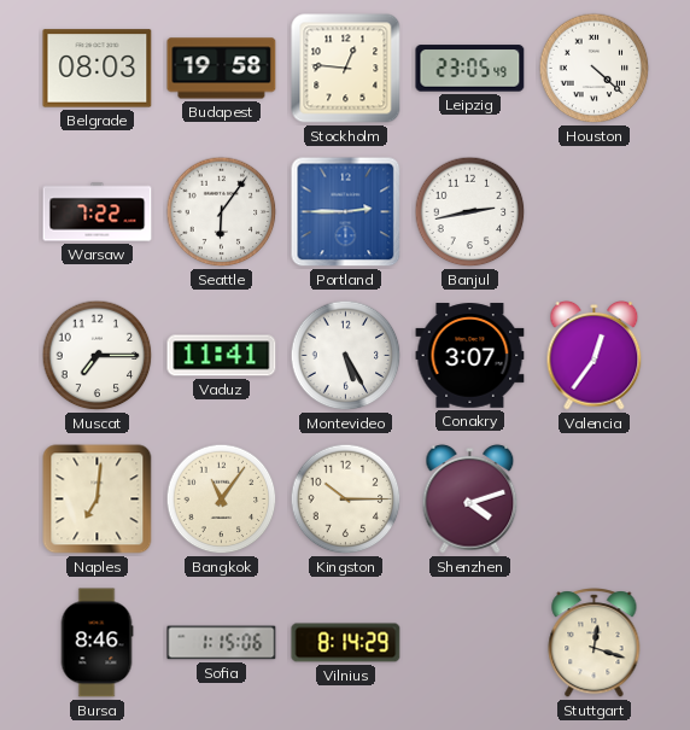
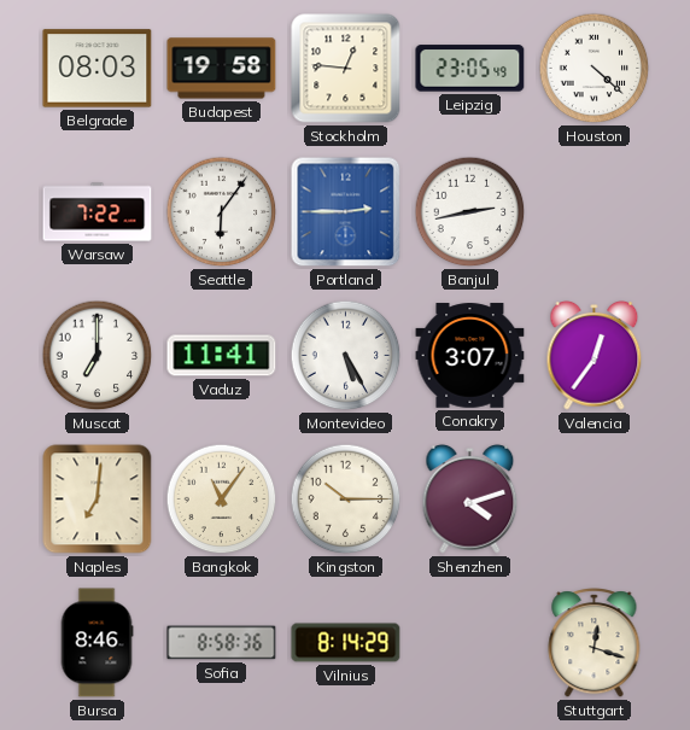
Muscat: 7:15 -> 7:00
Sofia: 1:15 -> 8:58
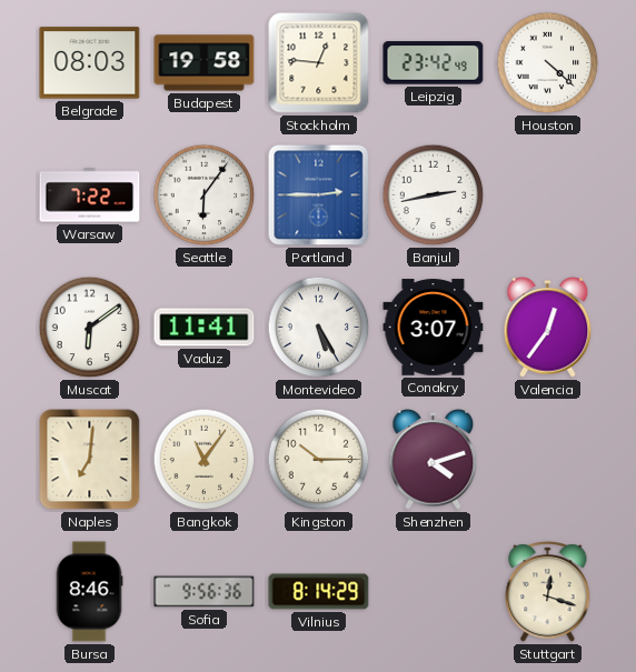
Leipzig: 23:05 -> 23:42
Muscat: 7:00 -> 6:09
Sofia: 8:58 -> 9:56
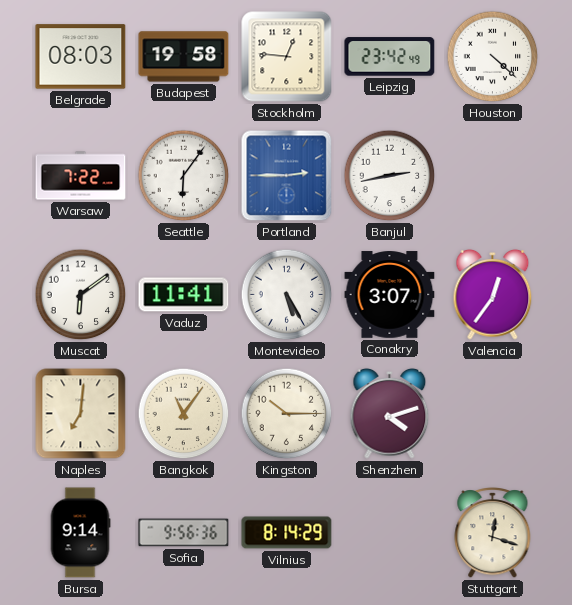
Bursa: 8:46 -> 9:14
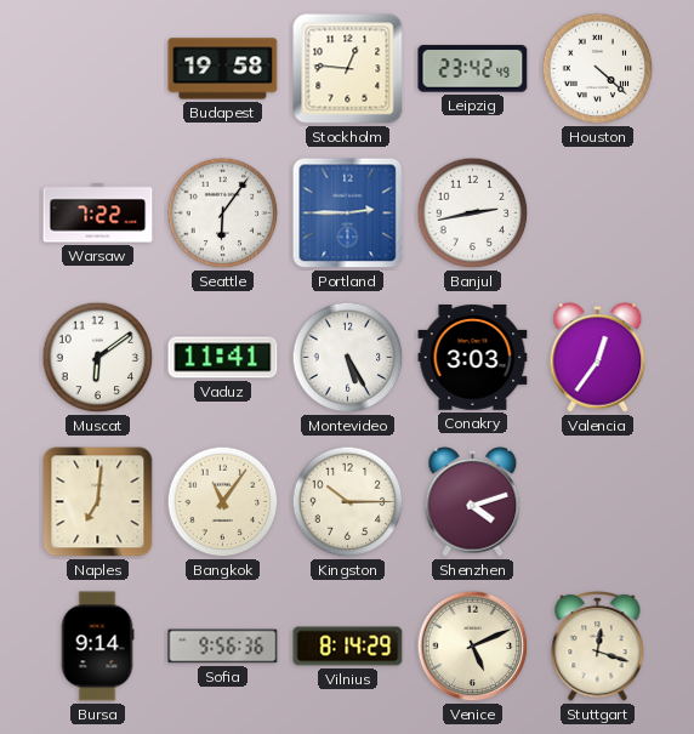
Belgrade: 08:03 -> none
Conakry: 3:07 -> 3:03
Venice: none -> 5:11
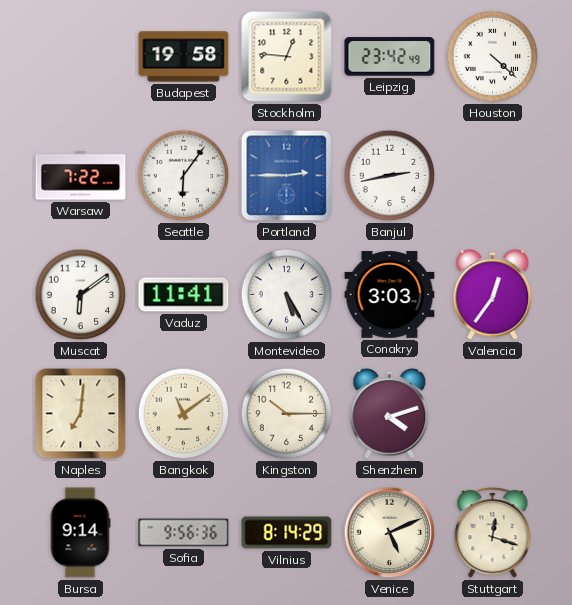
Bangkok: 11:06 -> 11:09
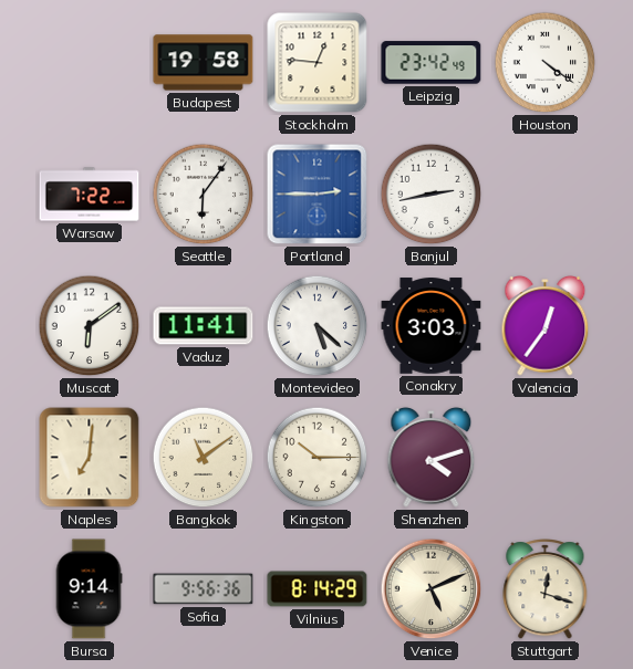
Houston: 4:22 -> 4:21
Montevideo: 5:25 -> 5:22
